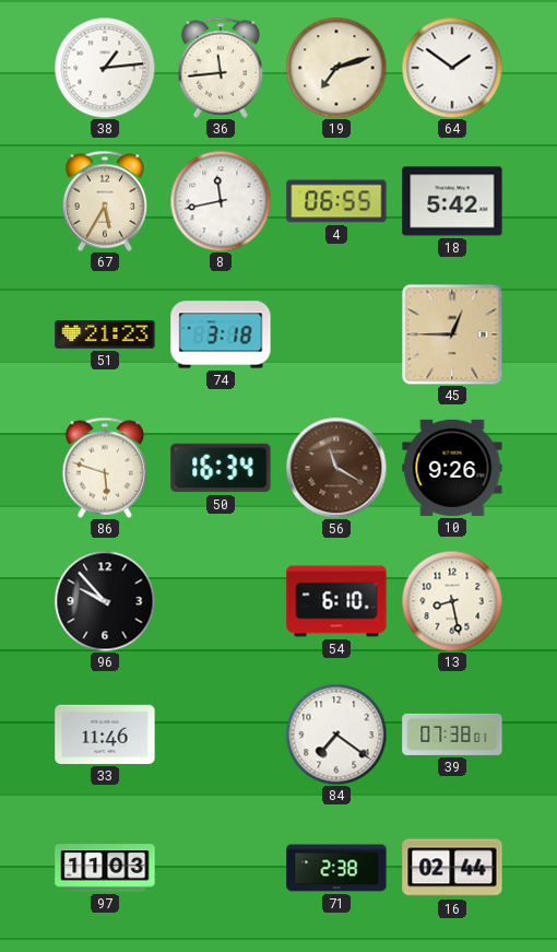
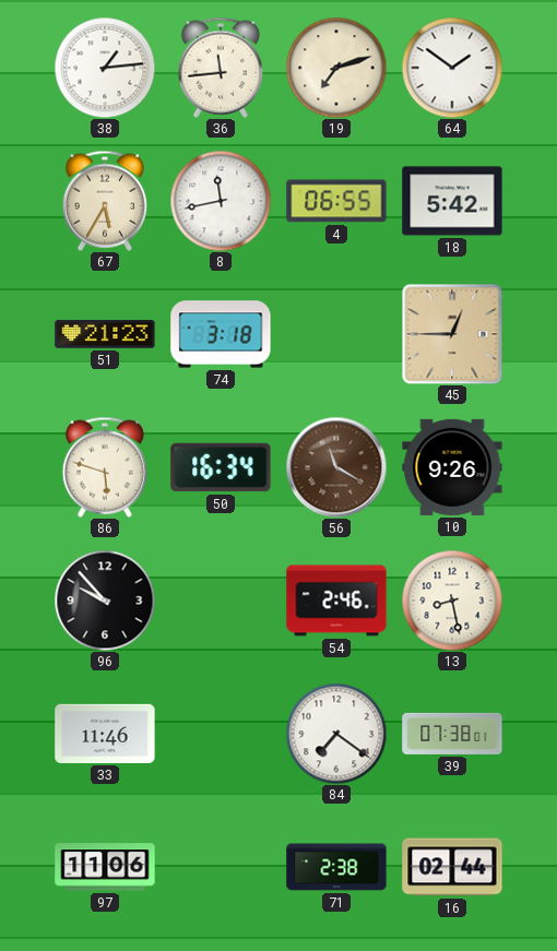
54: 6:10 -> 2:46
97: 11:03 -> 11:06
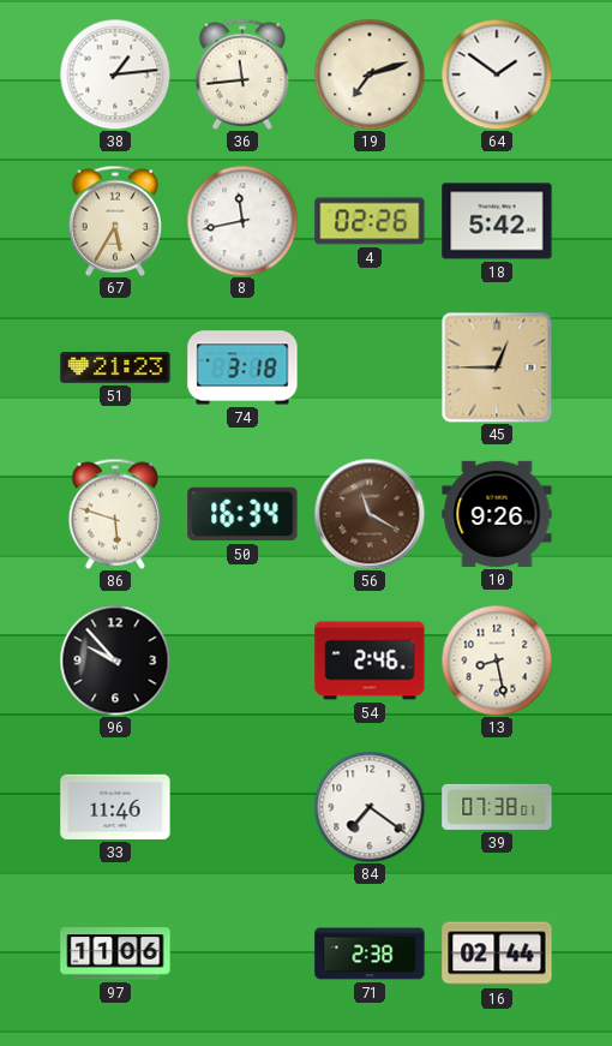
4: 06:55 -> 02:26
